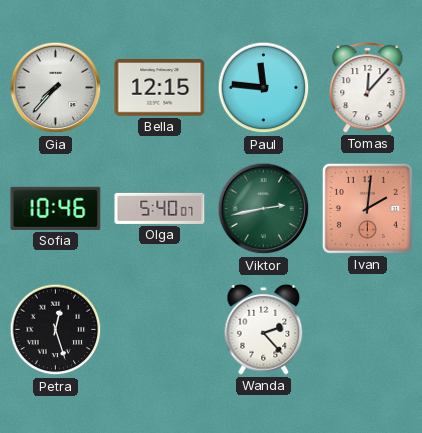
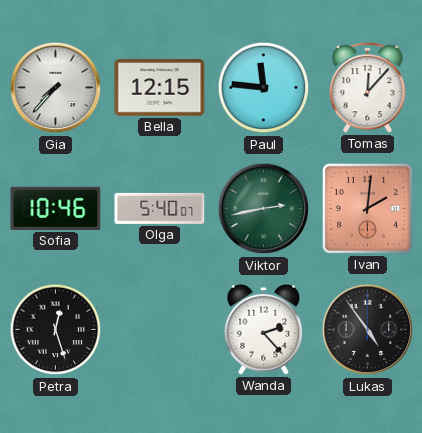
Lukas: none -> 4:54
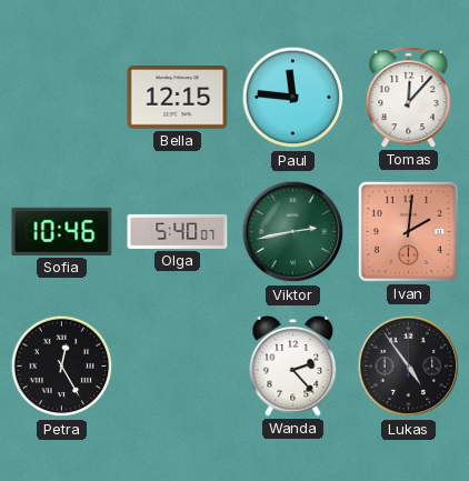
Gia: 7:37 -> none
Petra: 12:27 -> 12:25
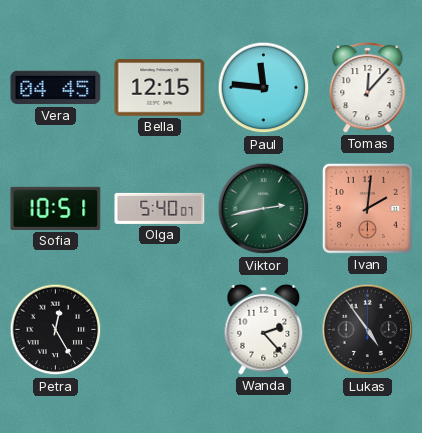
Vera: none -> 04:45
Sofia: 10:46 -> 10:51
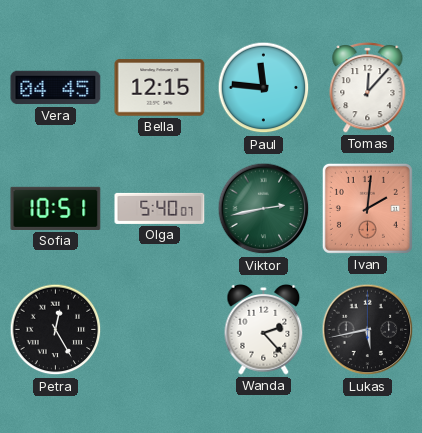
Lukas: 4:54 -> 5:43
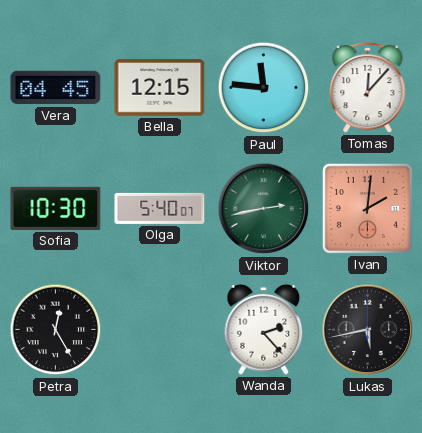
Sofia: 10:51 -> 10:30
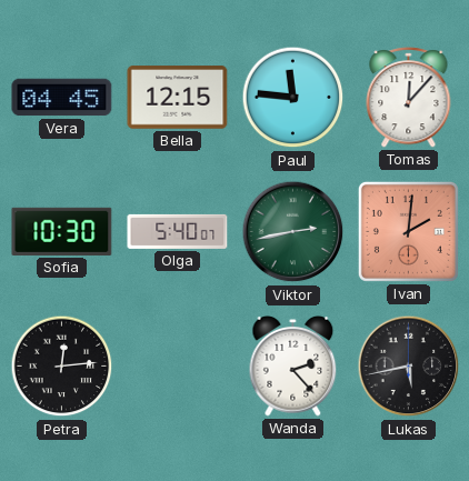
Petra: 12:25 -> 12:14
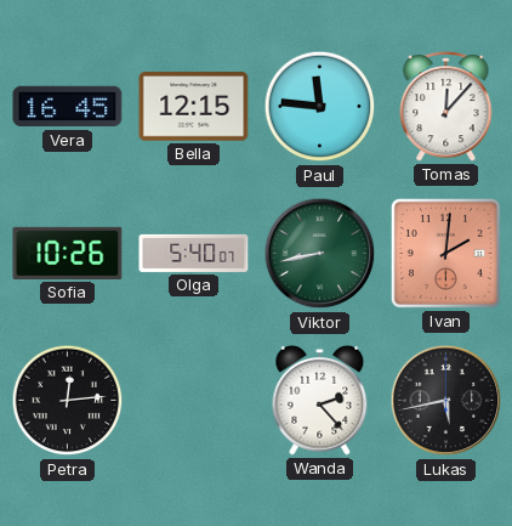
Vera: 04:45 -> 16:45
Sofia: 10:30 -> 10:26
Viktor: 2:43 -> 8:43
